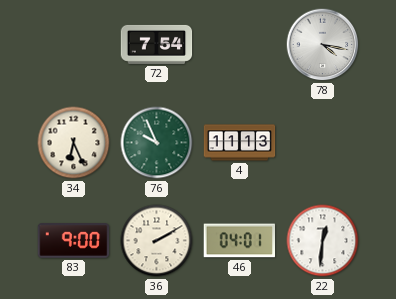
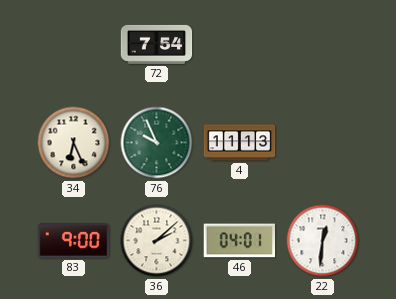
78: 4:17 -> none
36: 2:10 -> 2:08
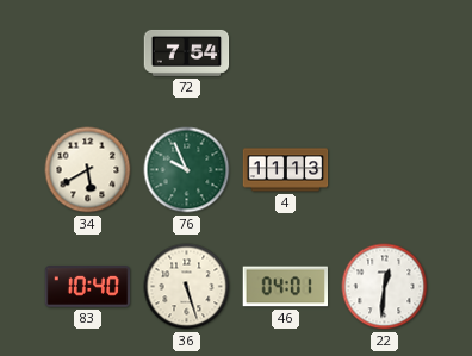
34: 6:26 -> 5:40
83: 9:00 -> 10:40
36: 2:08 -> 5:27
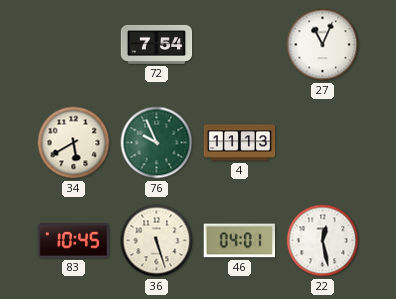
27: none -> 11:04
83: 10:40 -> 10:45
22: 12:31 -> 12:28
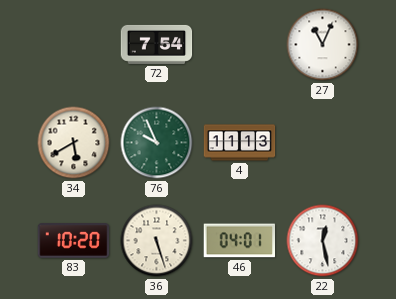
83: 10:45 -> 10:20
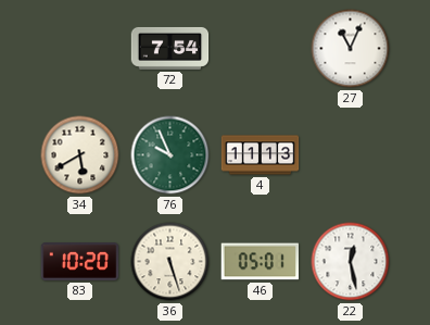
46: 04:01 -> 05:01
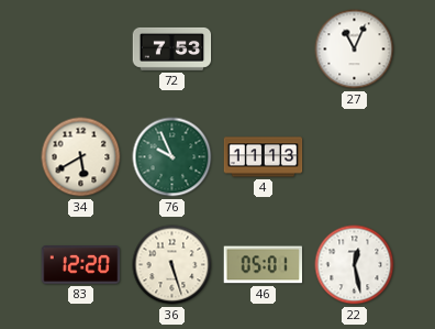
72: 7:54 -> 7:53
83: 10:20 -> 12:20
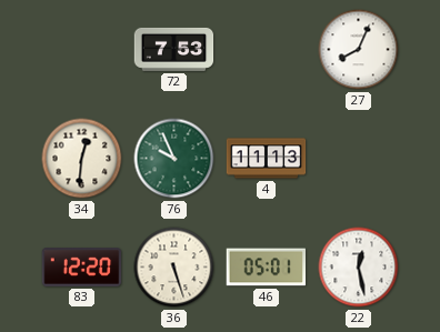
27: 11:04 -> 8:04
34: 5:40 -> 12:31
